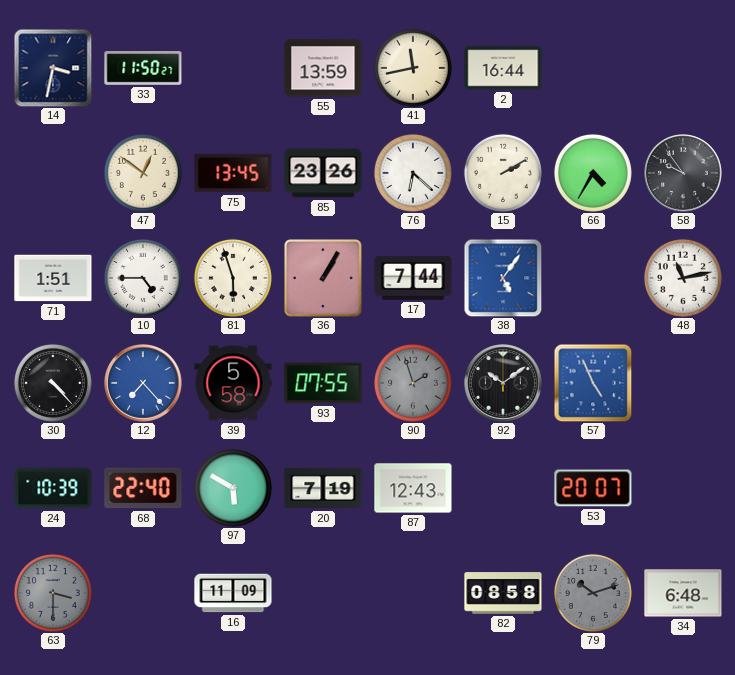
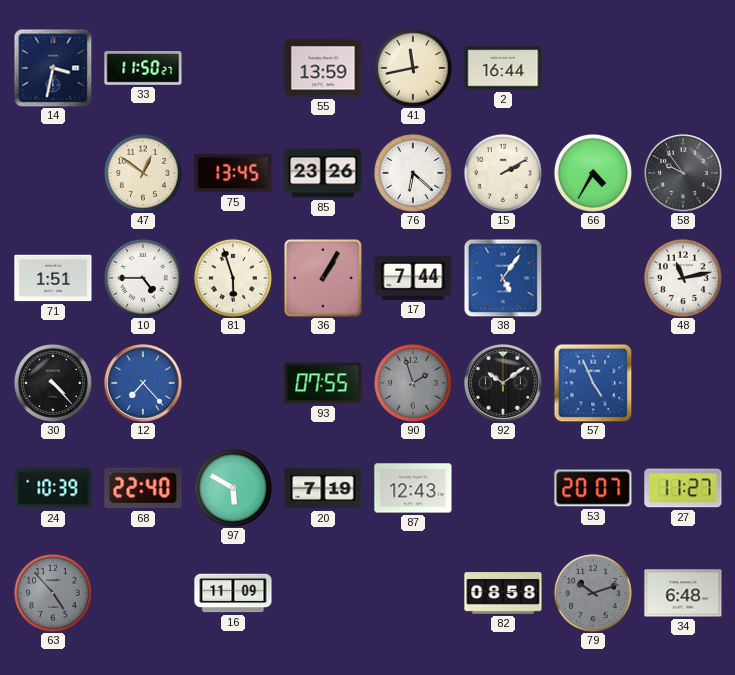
39: 5:58 -> none
27: none -> 11:27
63: 3:30 -> 4:53
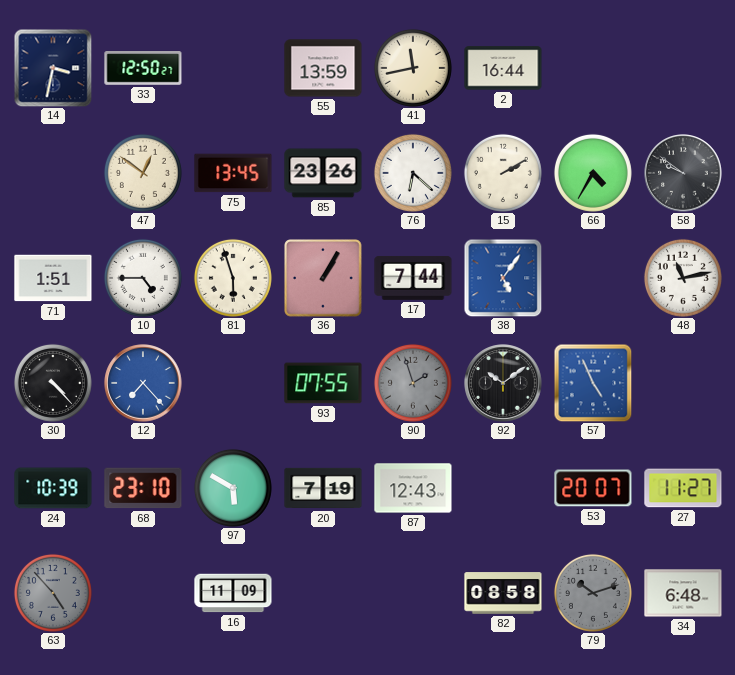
33: 11:50 -> 12:50
58: 9:54 -> 9:51
68: 22:40 -> 23:10
